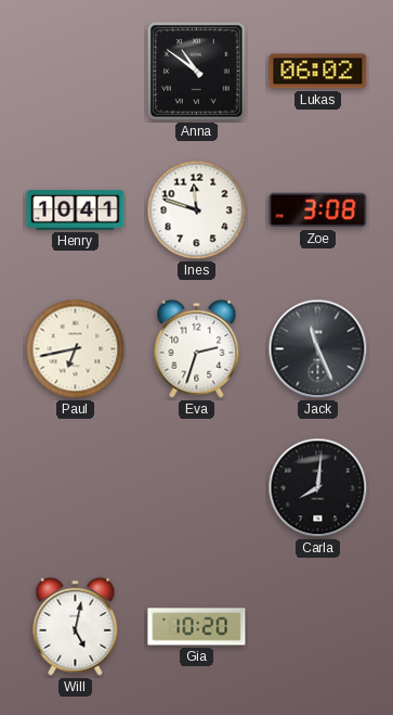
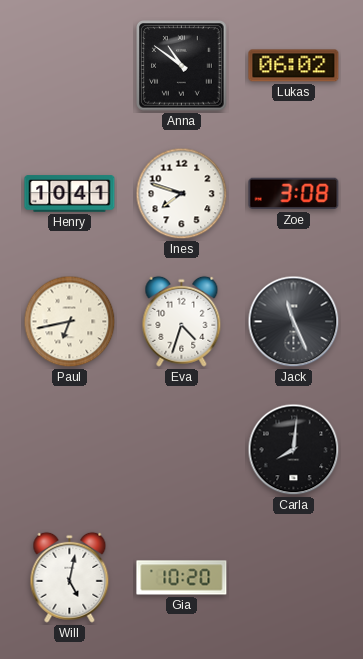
Ines: 11:48 -> 7:48
Eva: 2:33 -> 4:33
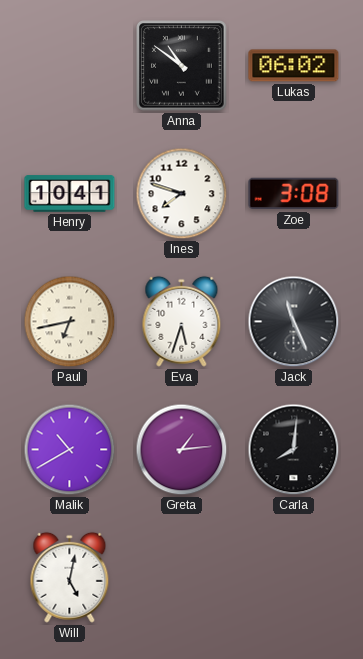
Eva: 4:33 -> 5:33
Malik: none -> 10:40
Greta: none -> 1:14
Gia: 10:20 -> none
